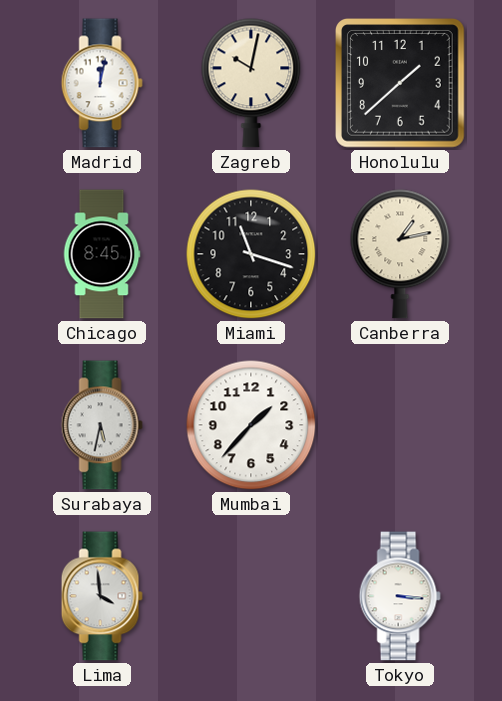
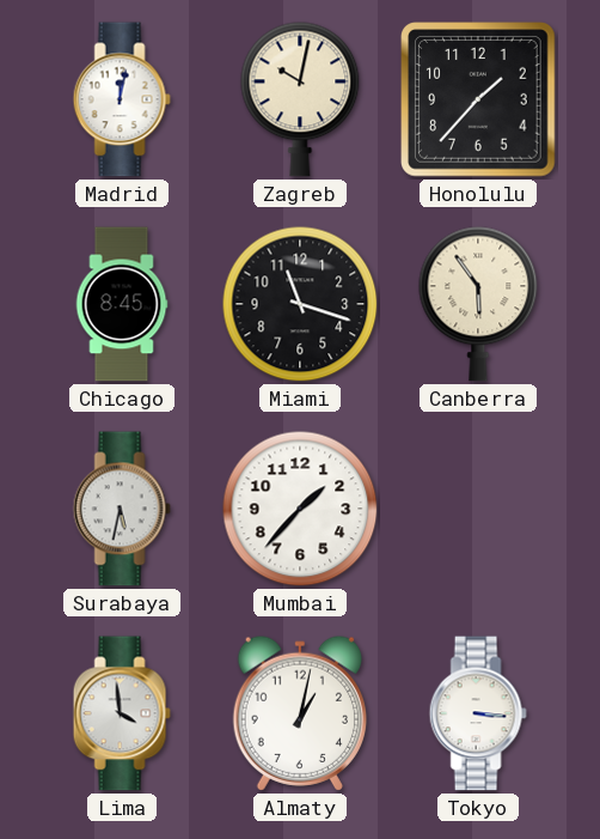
Honolulu: 1:38 -> 1:37
Canberra: 1:13 -> 5:54
Almaty: none -> 1:02
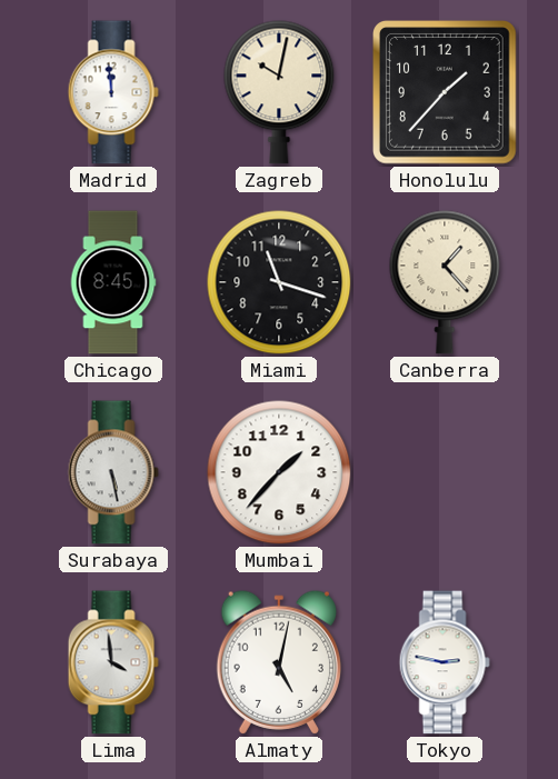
Madrid: 12:02 -> 11:59
Canberra: 5:54 -> 1:23
Surabaya: 5:32 -> 5:28
Almaty: 1:02 -> 5:02
Tokyo: 3:16 -> 2:47
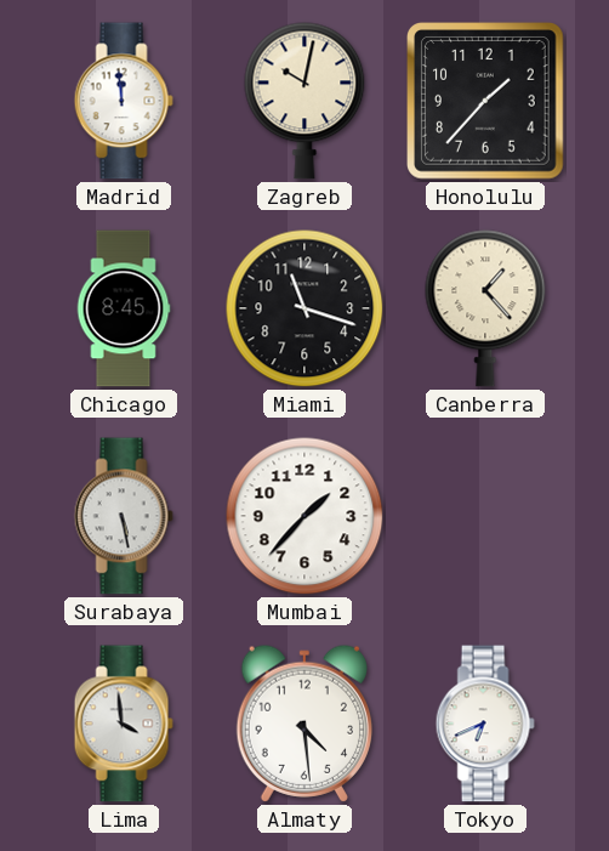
Almaty: 5:02 -> 4:29
Tokyo: 2:47 -> 6:41
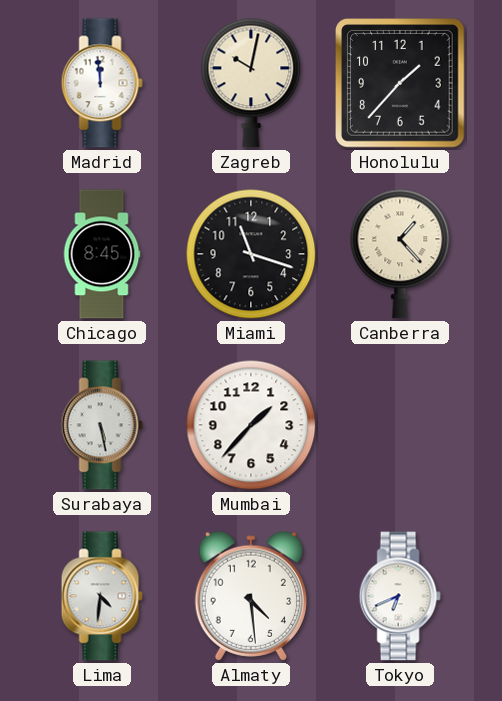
Lima: 3:59 -> 4:31
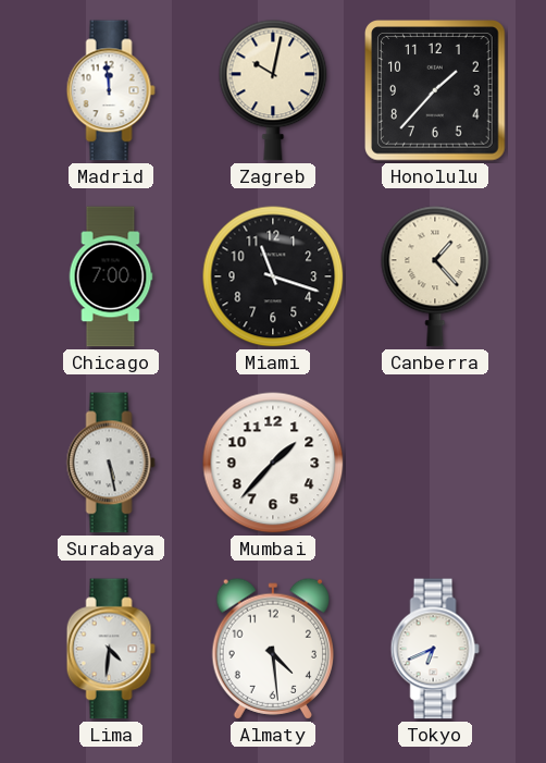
Chicago: 8:45 -> 7:00
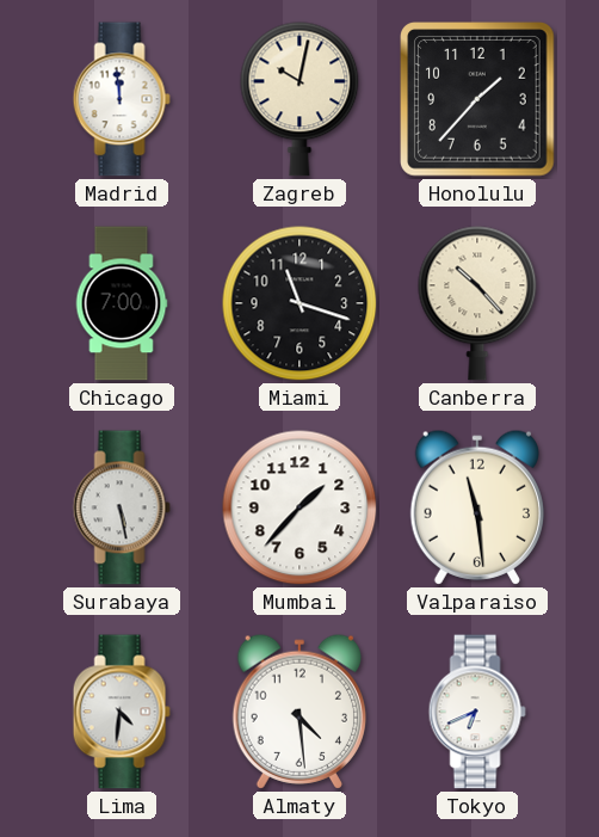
Canberra: 1:23 -> 10:23
Valparaiso: none -> 11:29
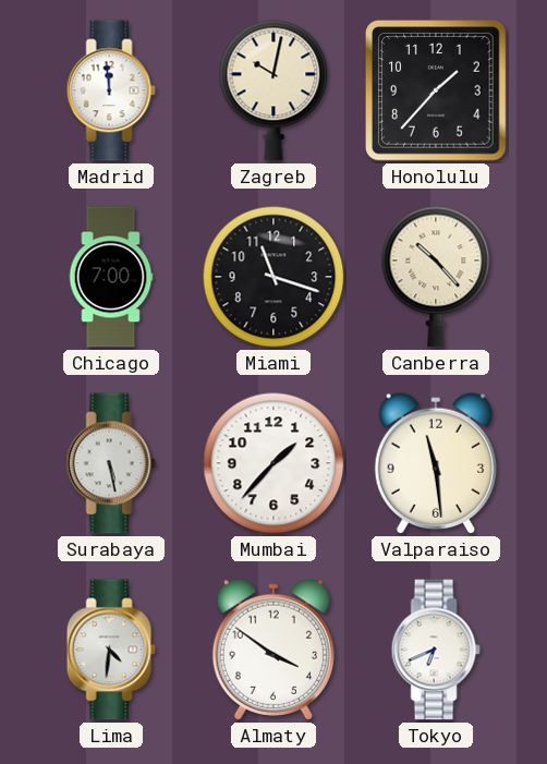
Almaty: 4:29 -> 3:51
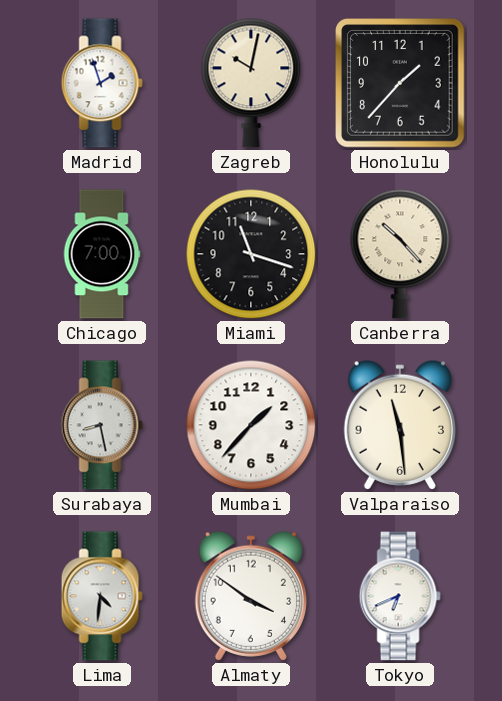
Madrid: 11:59 -> 1:57
Surabaya: 5:28 -> 8:28
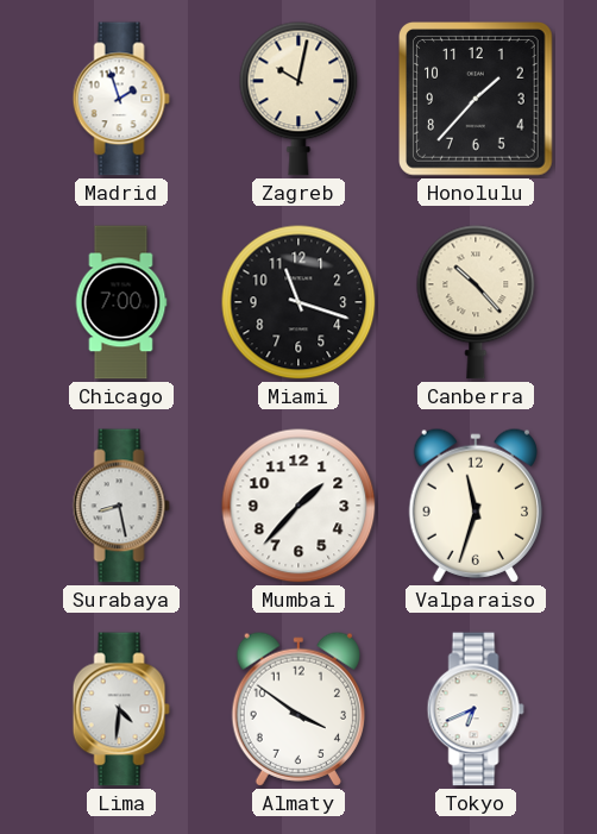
Valparaiso: 11:29 -> 11:33
